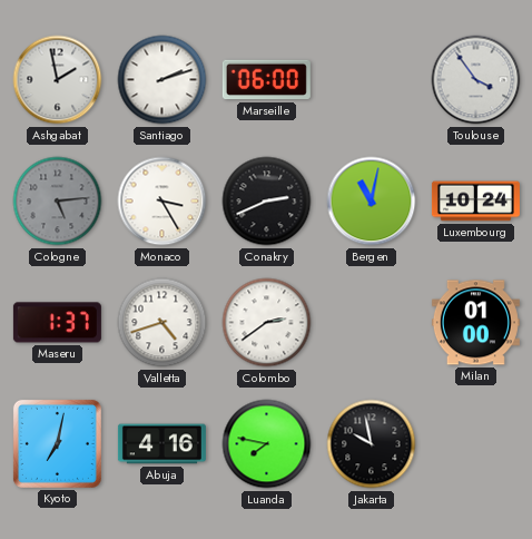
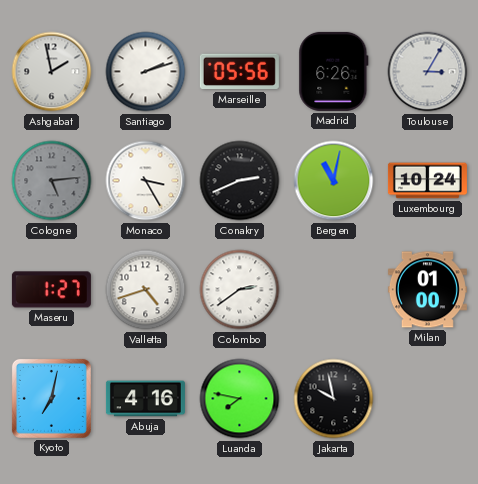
Marseille: 06:00 -> 05:56
Madrid: none -> 6:26
Toulouse: 3:54 -> 3:05
Maseru: 1:37 -> 1:27
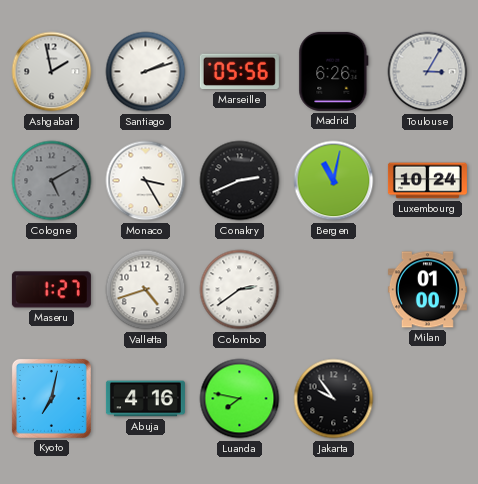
Cologne: 5:14 -> 5:10
Jakarta: 9:58 -> 9:54
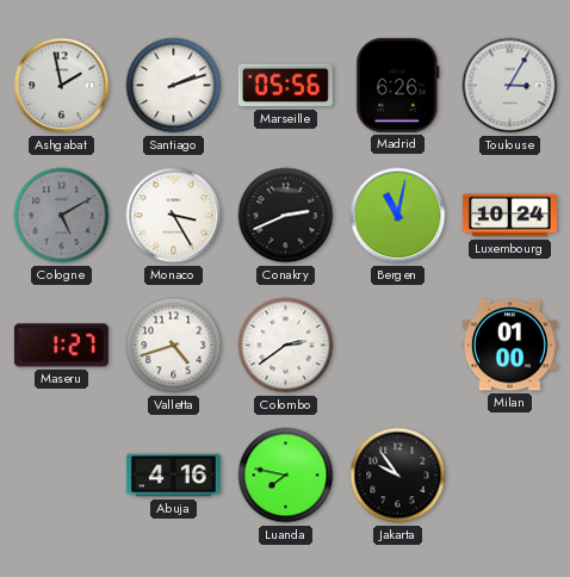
Kyoto: 7:02 -> none
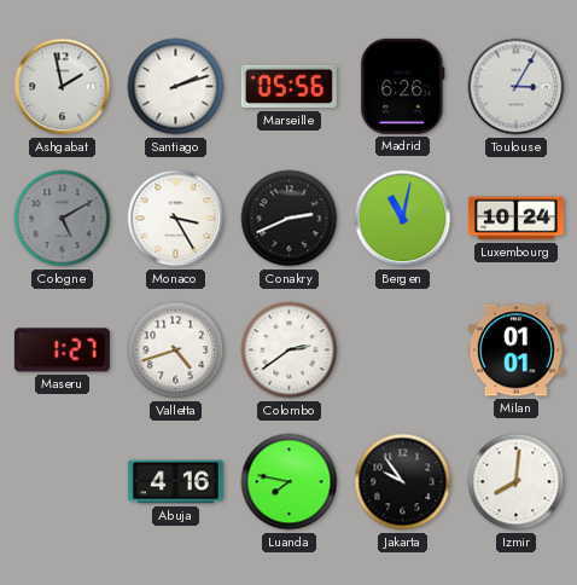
Milan: 01:00 -> 01:01
Izmir: none -> 8:01
